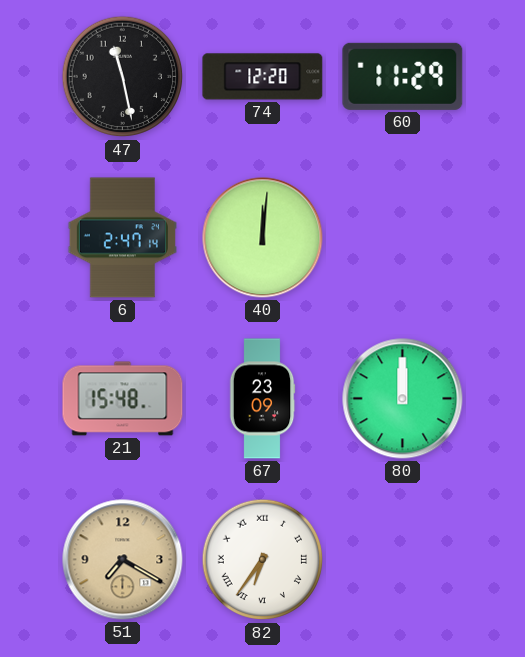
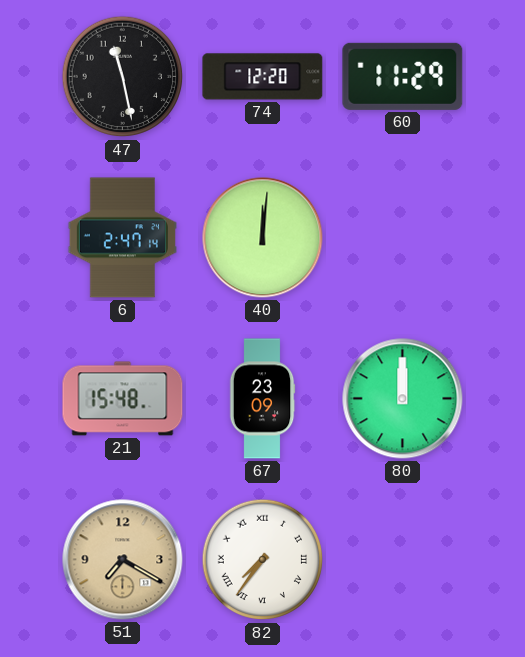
82: 6:36 -> 7:36
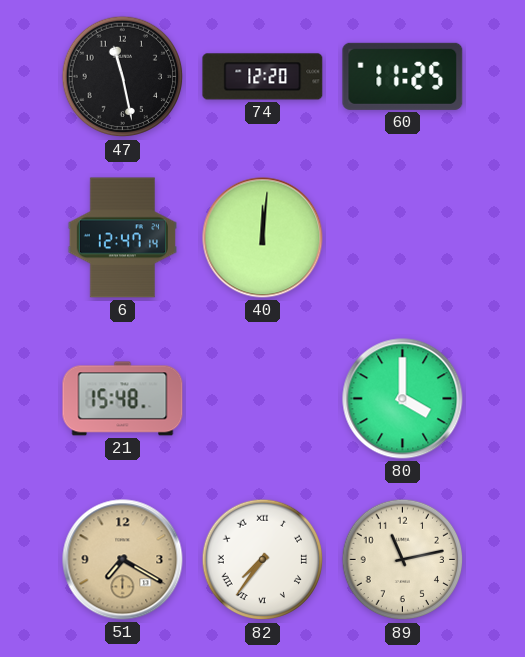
60: 11:29 -> 11:25
6: 2:47 -> 12:47
67: 23:09 -> none
80: 12:00 -> 4:00
89: none -> 11:13
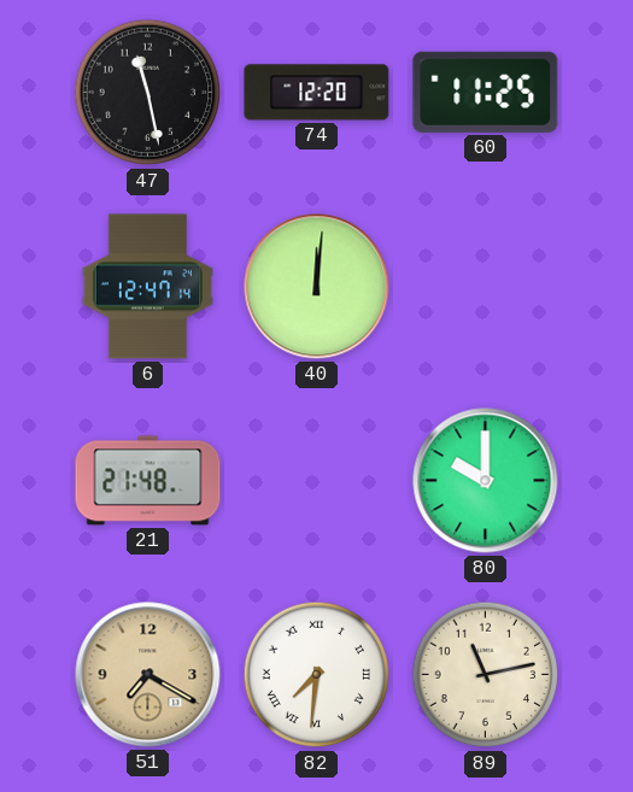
21: 15:48 -> 21:48
80: 4:00 -> 10:00
82: 7:36 -> 7:31
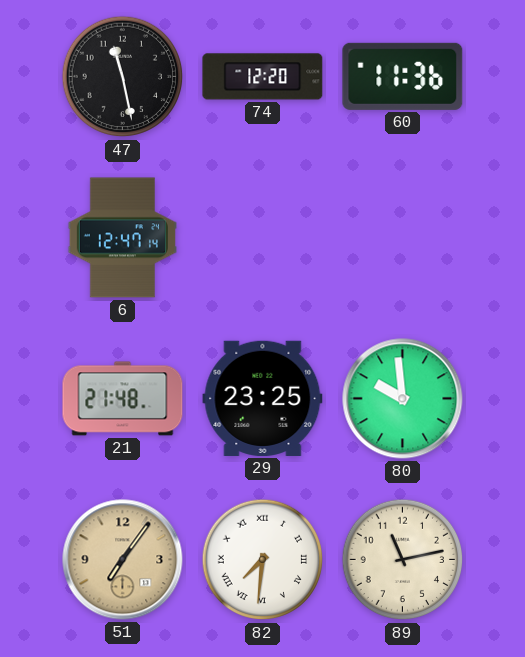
60: 11:25 -> 11:36
40: 12:01 -> none
29: none -> 23:25
80: 10:00 -> 9:59
51: 7:20 -> 7:06
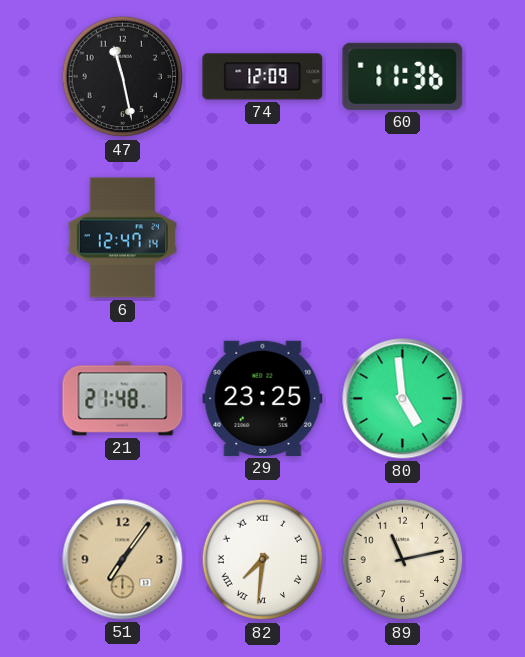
74: 12:20 -> 12:09
80: 9:59 -> 4:59
